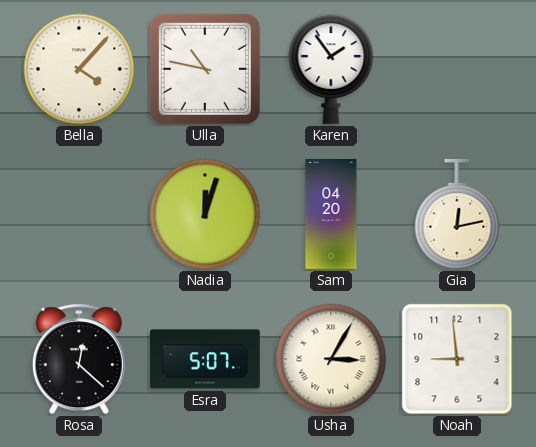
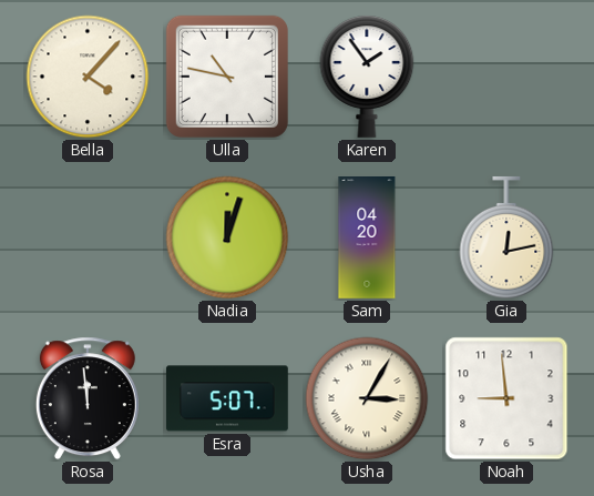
Rosa: 12:22 -> 11:59
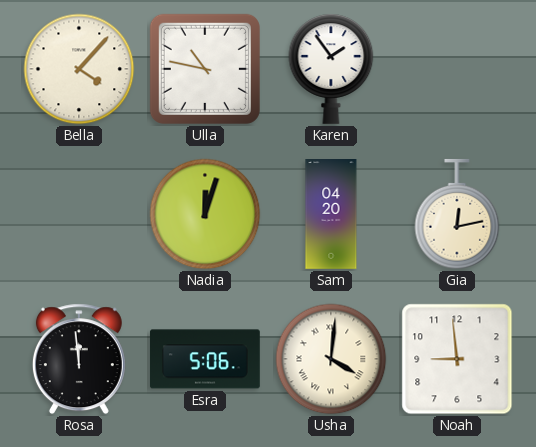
Esra: 5:07 -> 5:06
Usha: 3:05 -> 4:01
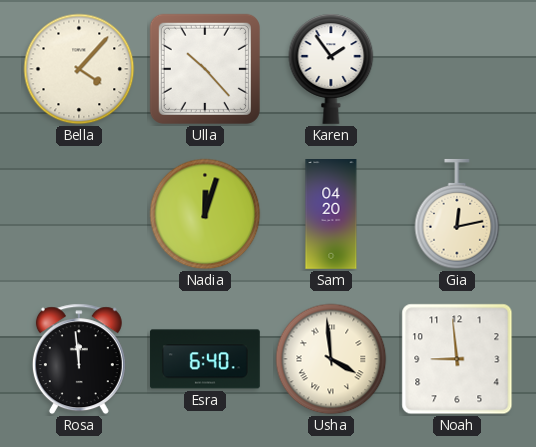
Ulla: 10:47 -> 10:23
Esra: 5:06 -> 6:40
Usha: 4:01 -> 3:59
